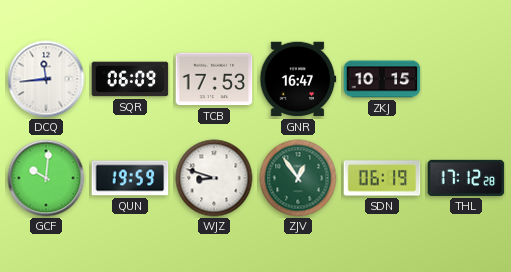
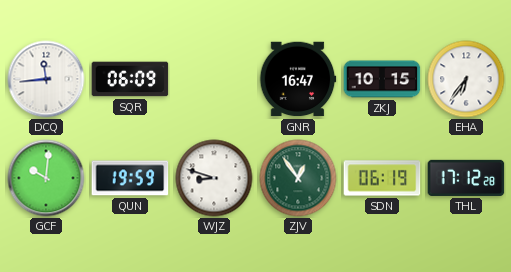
TCB: 17:53 -> none
EHA: none -> 6:36
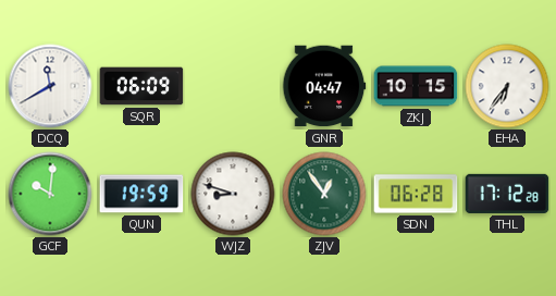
DCQ: 11:44 -> 11:40
GNR: 16:47 -> 04:47
SDN: 06:19 -> 06:28
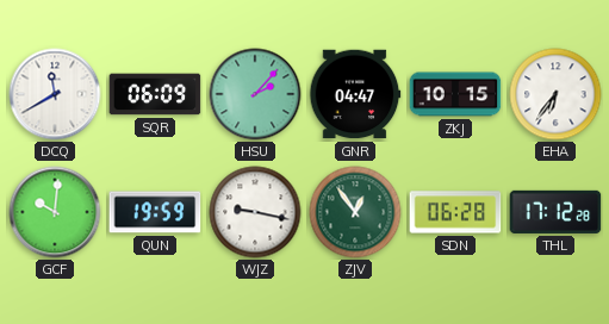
HSU: none -> 2:07
WJZ: 8:48 -> 9:17
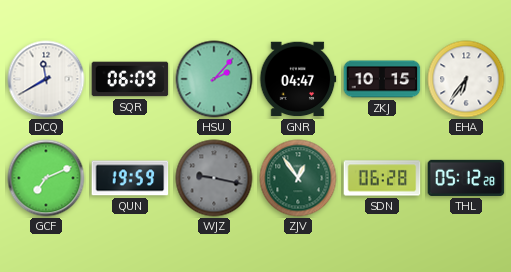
GCF: 10:01 -> 7:11
WJZ dial: white -> grey
THL: 17:12 -> 05:12
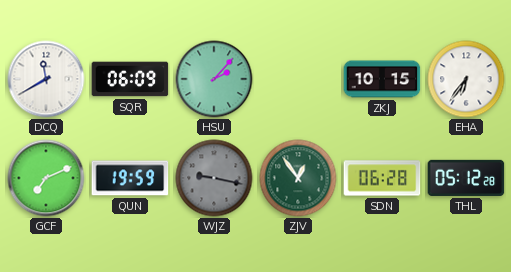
GNR: 04:47 -> none
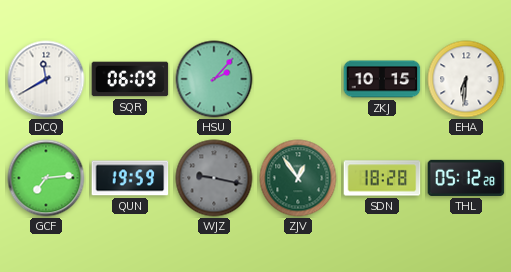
EHA: 6:36 -> 6:31
GCF: 7:11 -> 7:14
SDN: 06:28 -> 18:28
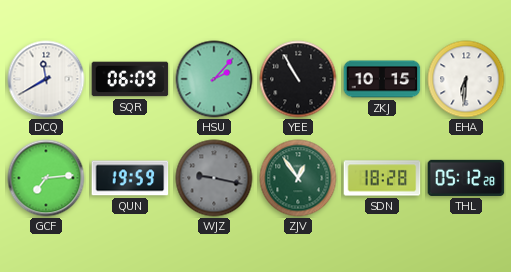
YEE: none -> 10:55
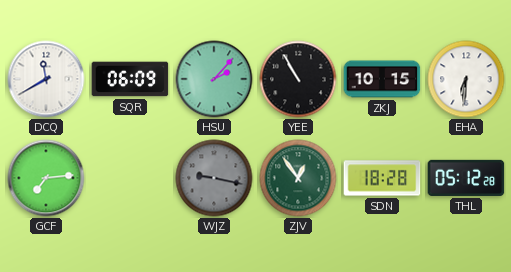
QUN: 19:59 -> none
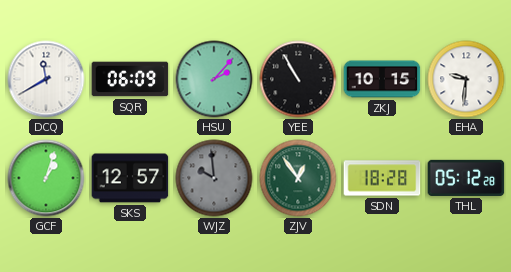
EHA: 6:31 -> 9:31
GCF: 7:14 -> 1:03
SKS: none -> 12:57
WJZ: 9:17 -> 9:59
